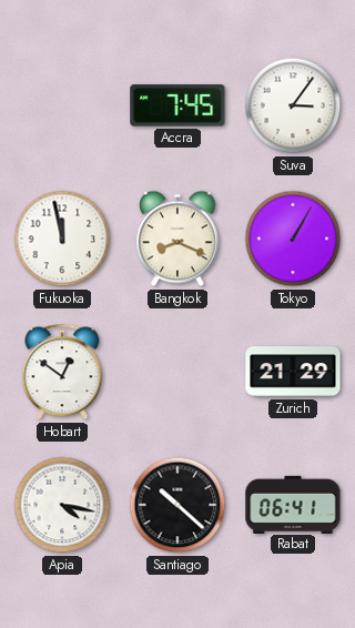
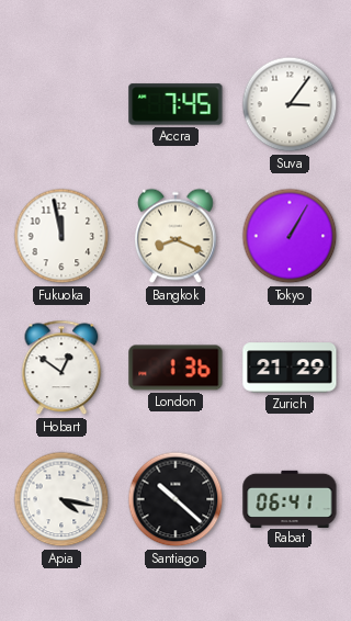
London: none -> 1:36
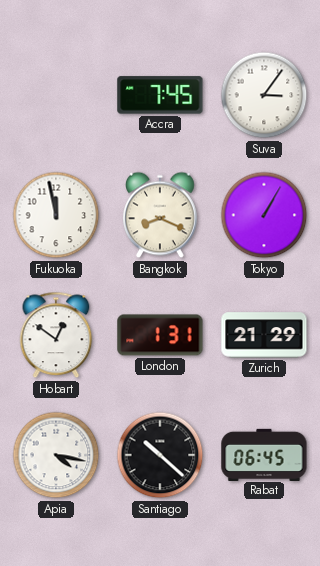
London: 1:36 -> 1:31
Rabat: 06:41 -> 06:45
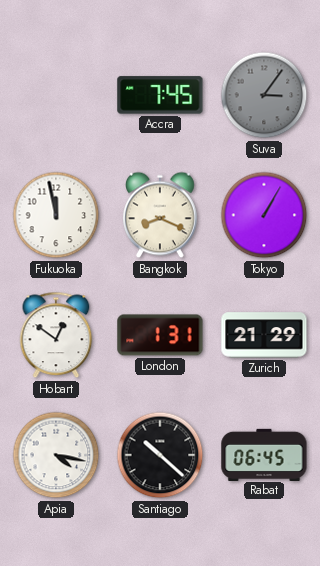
Suva dial: white -> grey
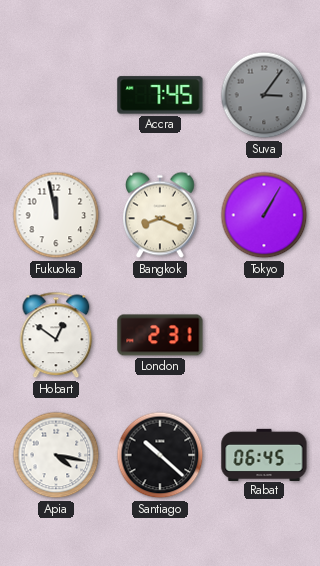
London: 1:31 -> 2:31
Zurich: 21:29 -> none
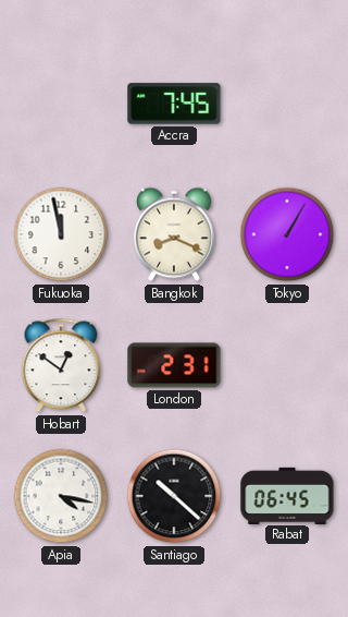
Suva: 3:06 -> none
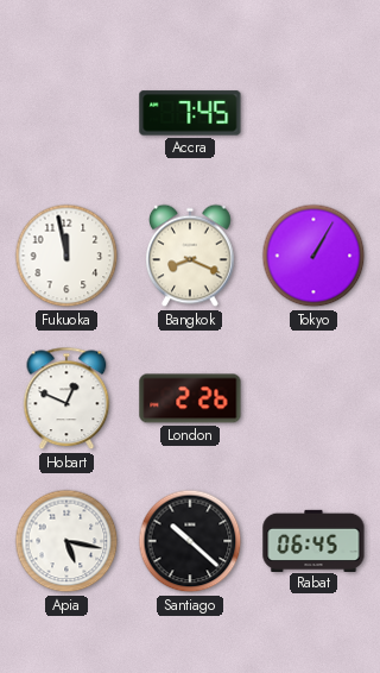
Hobart: 12:51 -> 12:49
London: 2:31 -> 2:26
Apia: 4:17 -> 5:17
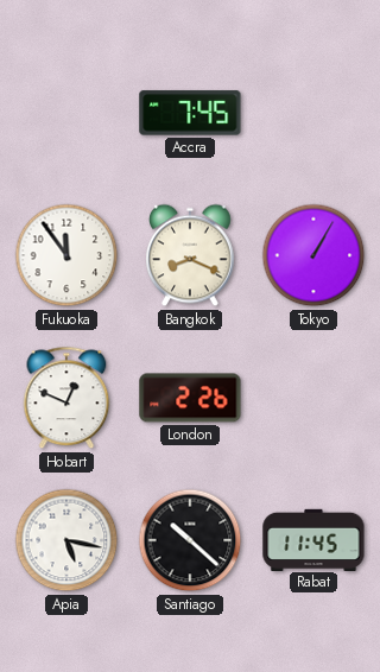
Fukuoka: 11:58 -> 11:54
Rabat: 06:45 -> 11:45
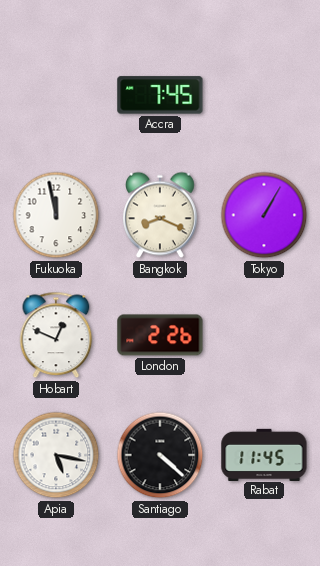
Fukuoka: 11:54 -> 11:58
Santiago: 10:22 -> 4:22
